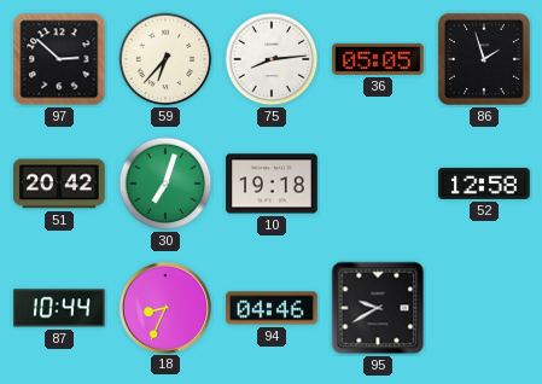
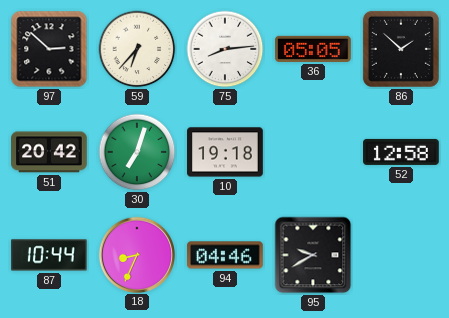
86: 1:57 -> 1:52
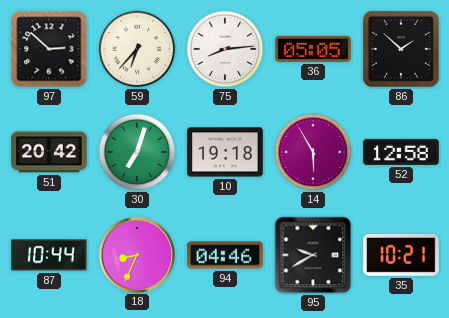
14: none -> 5:55
35: none -> 10:21
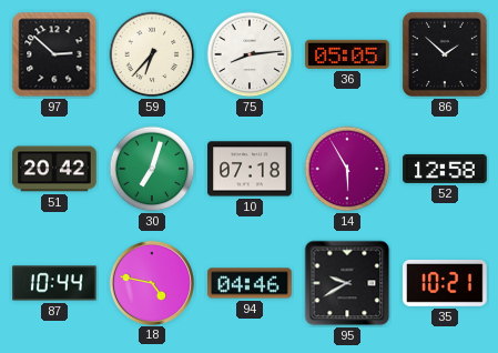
10: 19:18 -> 07:18
18: 8:34 -> 4:47
